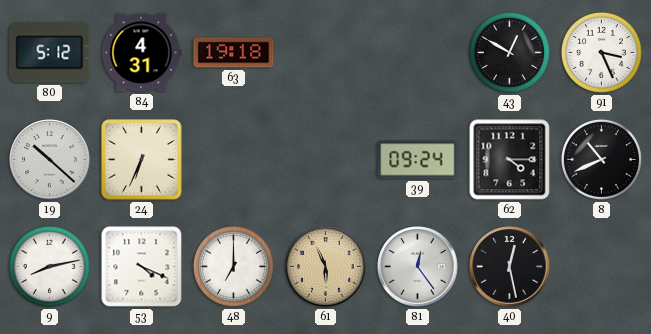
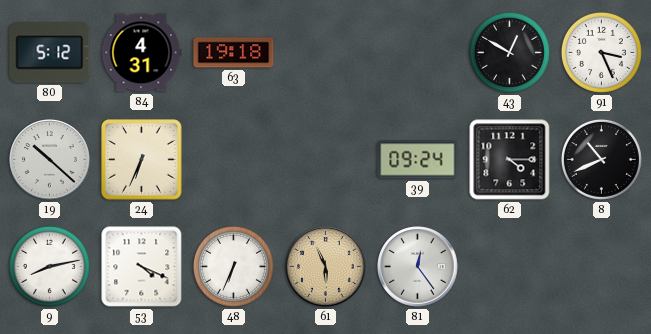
48: 7:00 -> 6:34
40: 12:28 -> none
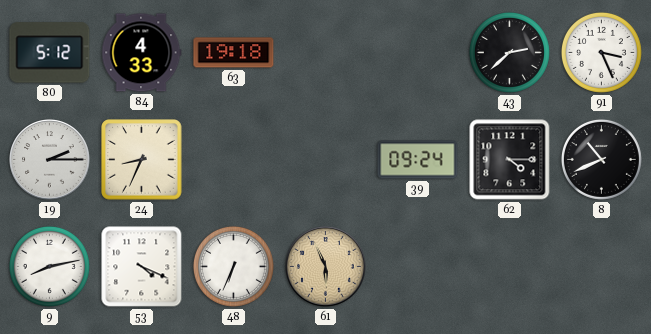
84: 4:31 -> 4:33
43: 12:50 -> 2:38
19: 10:22 -> 2:15
24: 6:34 -> 8:34
81: 12:24 -> none
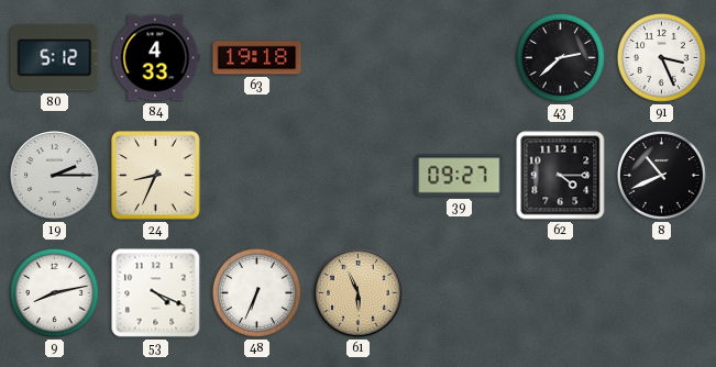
39: 09:24 -> 09:27
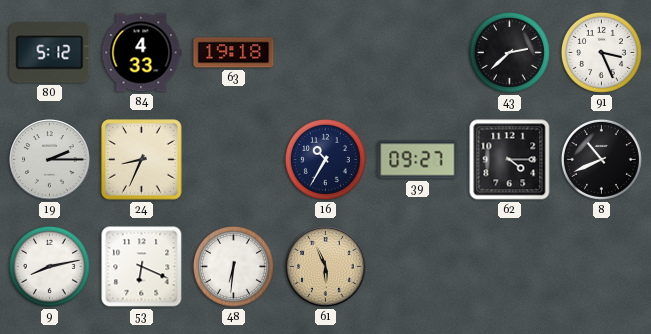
16: none -> 10:35
53: 4:19 -> 6:19
48: 6:34 -> 6:31
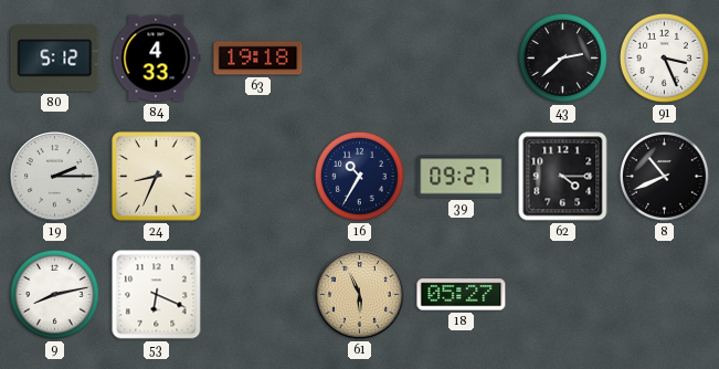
48: 6:31 -> none
18: none -> 05:27
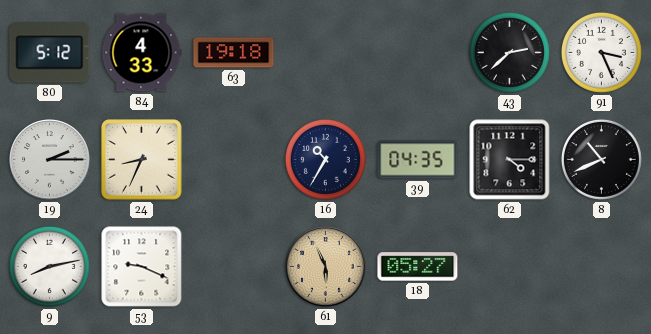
39: 09:27 -> 04:35
53: 6:19 -> 9:19
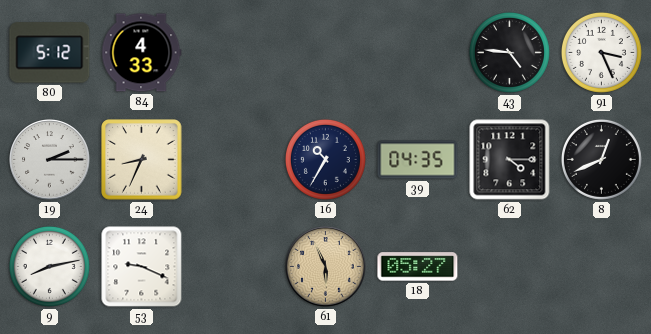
63: 19:18 -> none
43: 2:38 -> 4:46
8: 10:41 -> 12:41
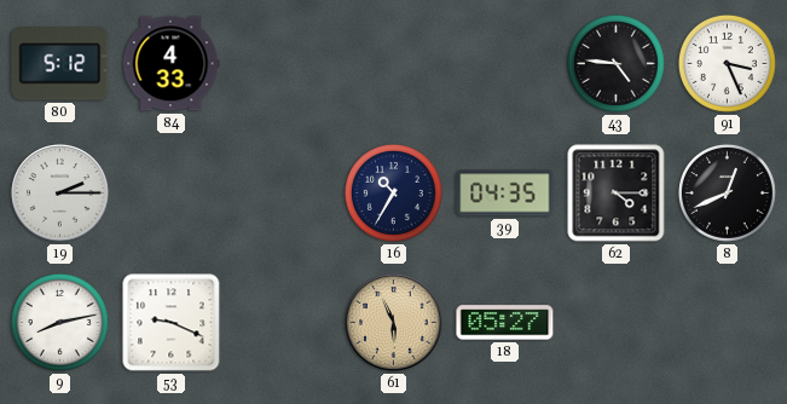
24: 8:34 -> none
